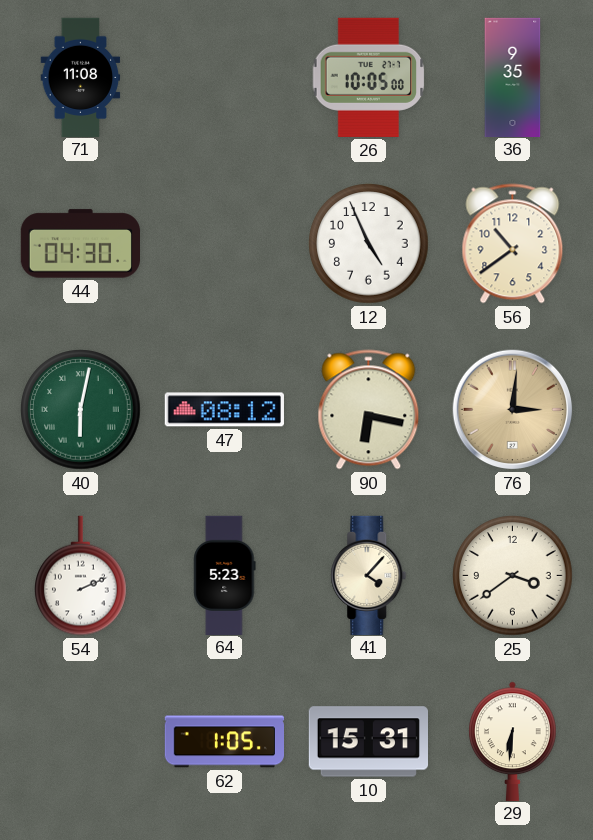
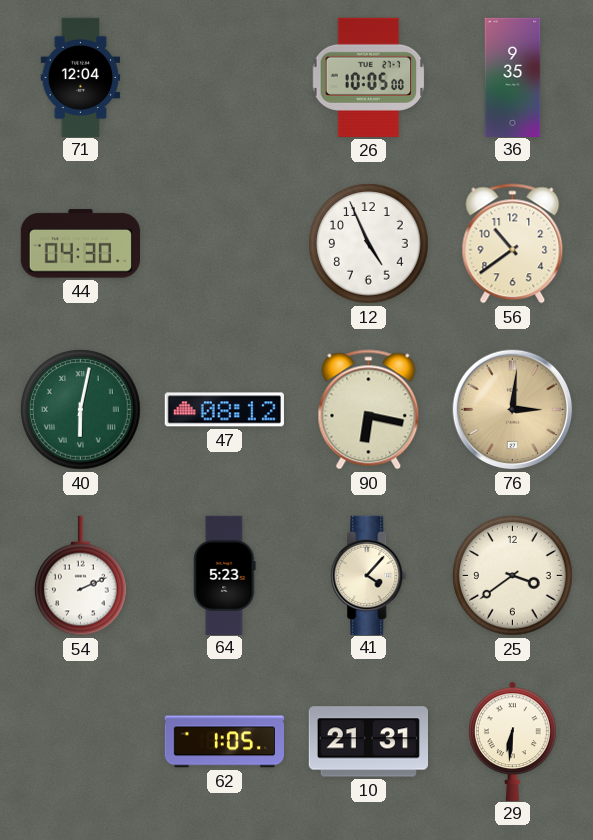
71: 11:08 -> 12:04
10: 15:31 -> 21:31
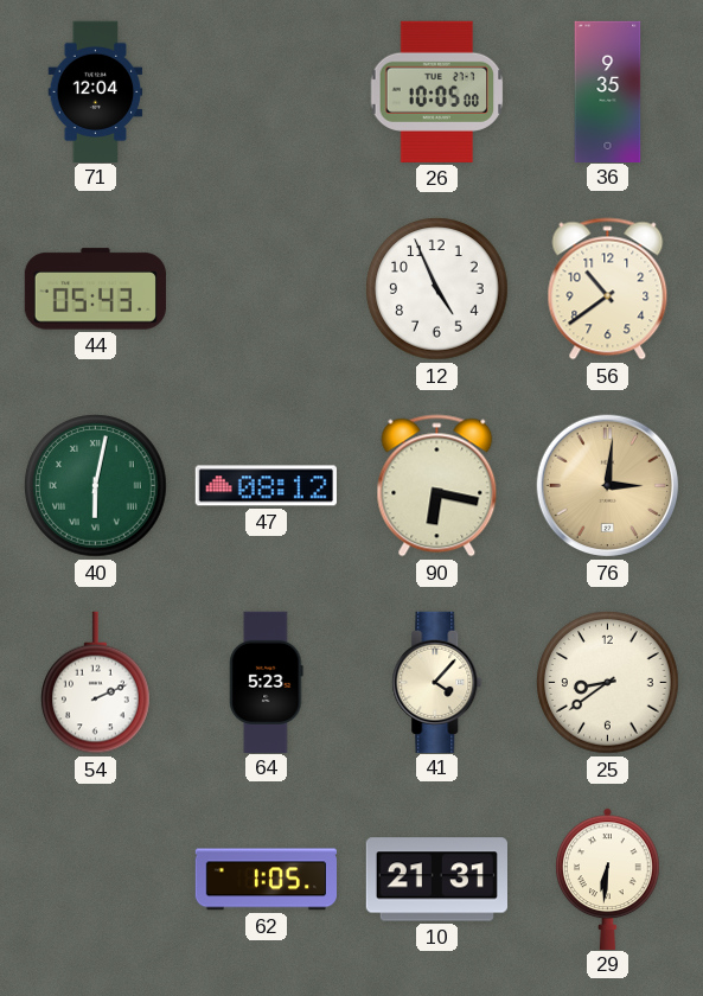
44: 04:30 -> 05:43
25: 3:39 -> 8:39
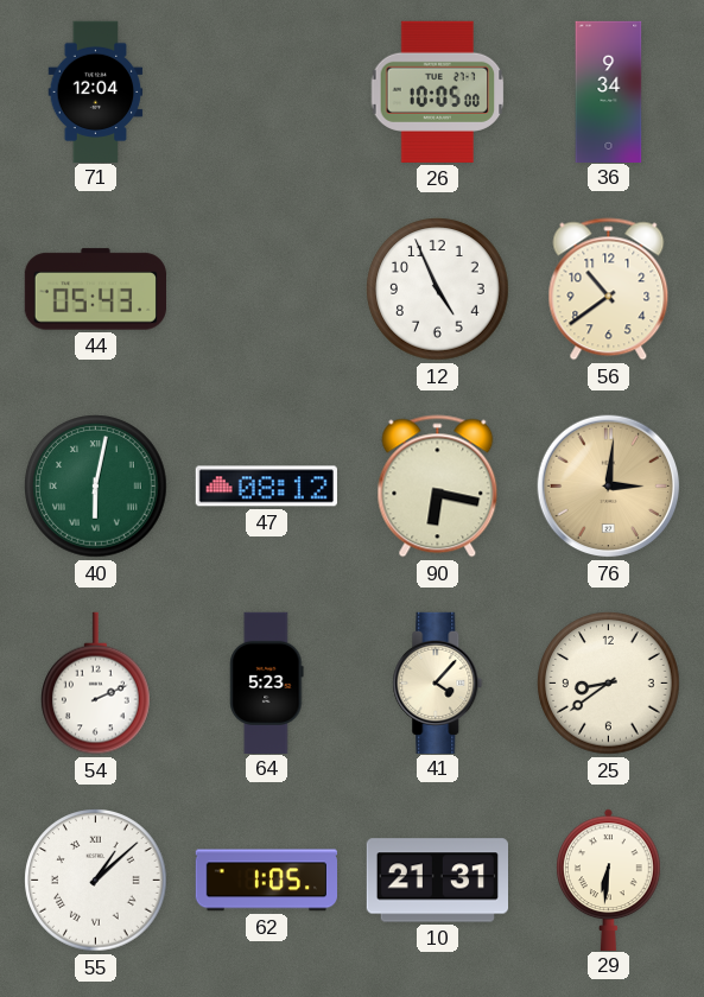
36: 9:35 -> 9:34
55: none -> 1:08
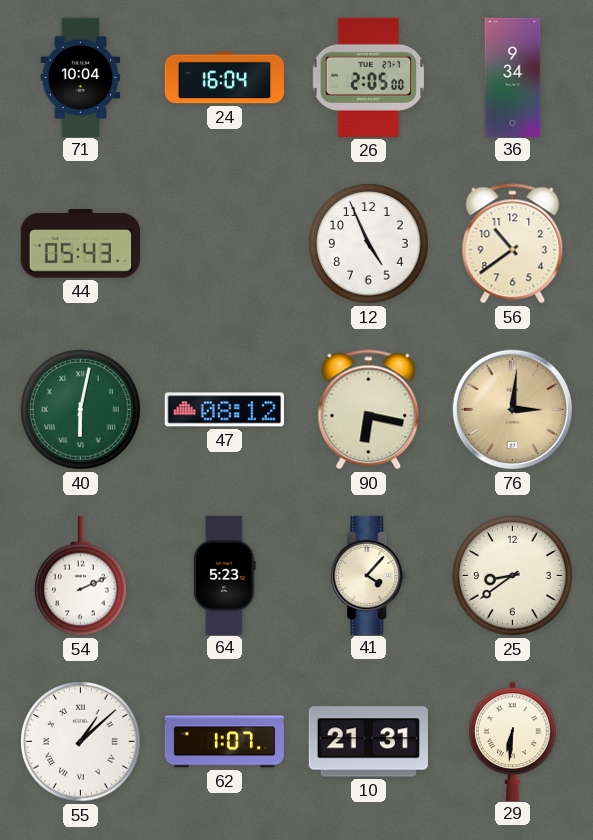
71: 12:04 -> 10:04
24: none -> 16:04
26: 10:05 -> 2:05
62: 1:05 -> 1:07
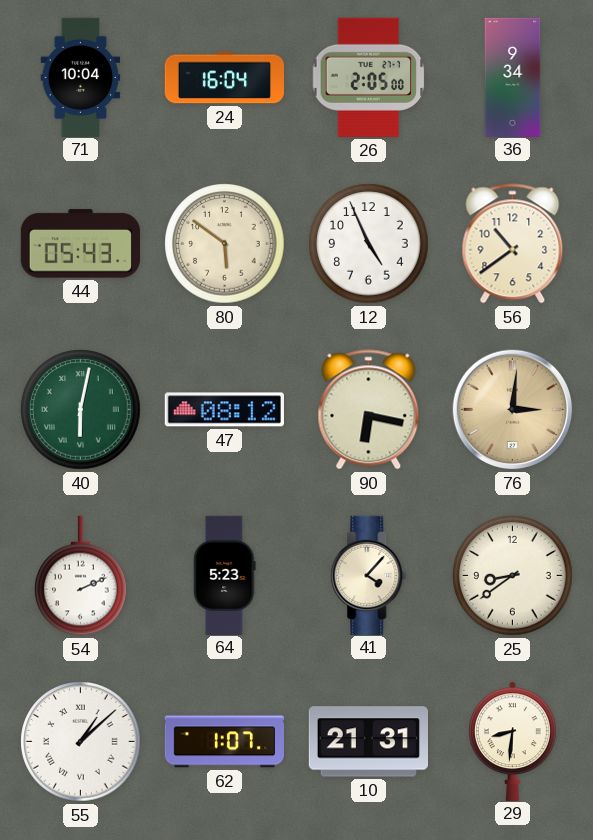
80: none -> 5:51
29: 6:31 -> 8:31
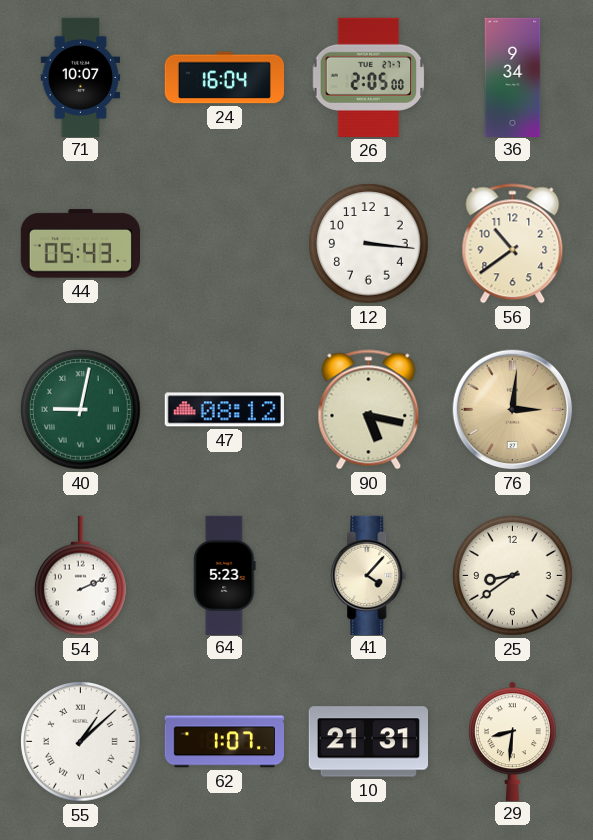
71: 10:04 -> 10:07
80: 5:51 -> none
12: 4:56 -> 3:16
40: 6:02 -> 9:02
90: 6:17 -> 5:17
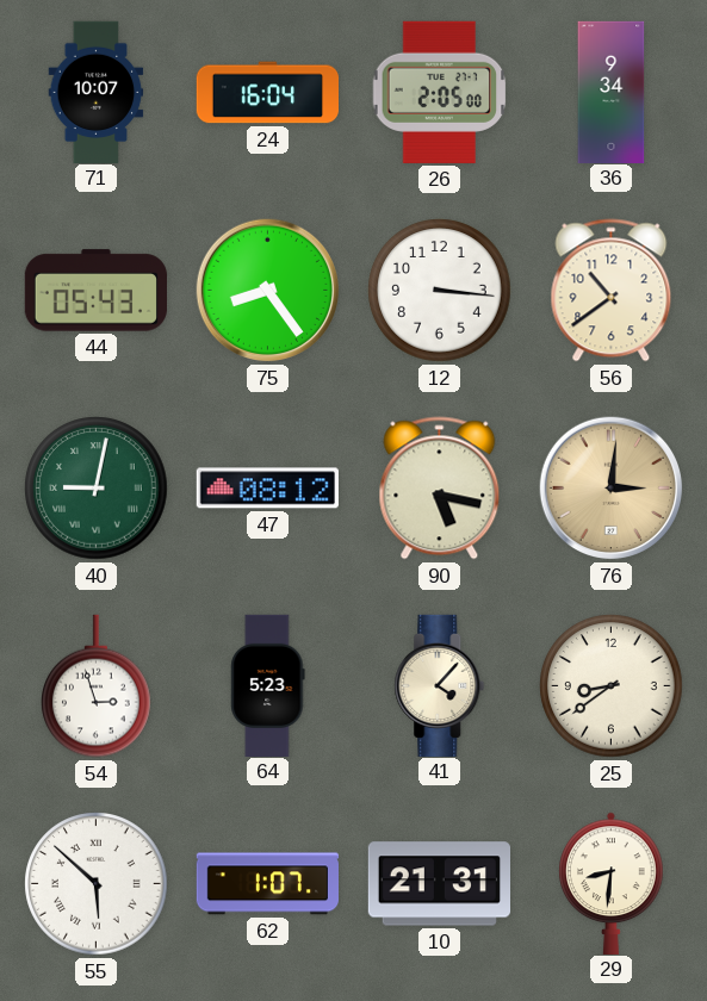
75: none -> 8:24
54: 2:11 -> 2:57
55: 1:08 -> 5:52
